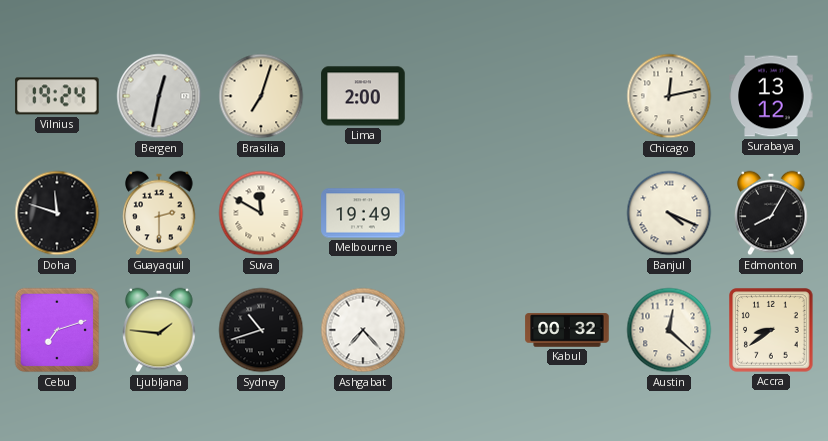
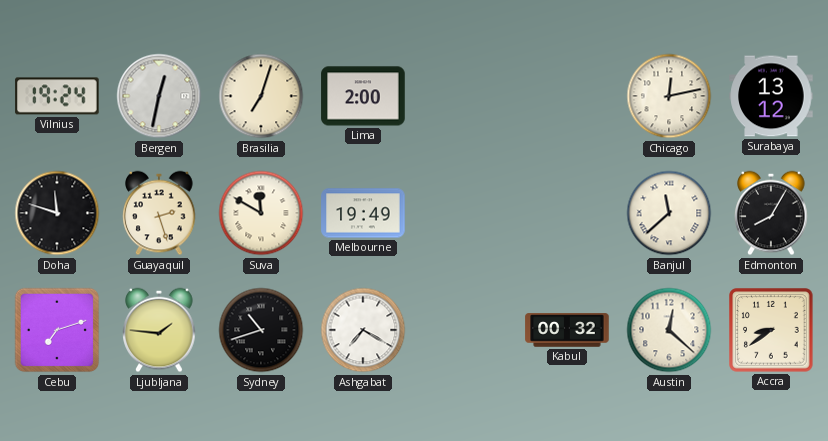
Guayaquil: 2:30 -> 2:27
Banjul: 4:19 -> 11:38
Ashgabat: 7:23 -> 7:20
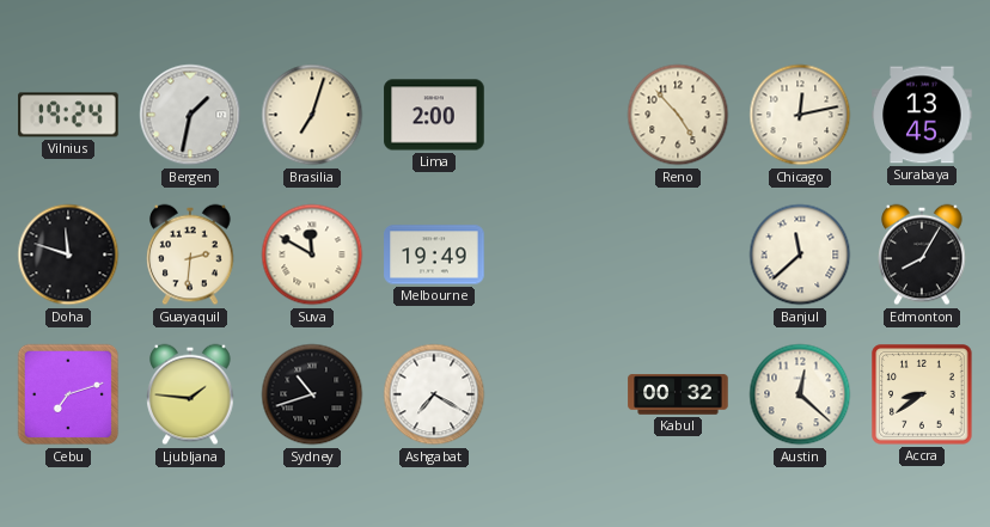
Bergen: 12:32 -> 1:32
Reno: none -> 4:53
Surabaya: 13:12 -> 13:45
Guayaquil: 2:27 -> 2:31
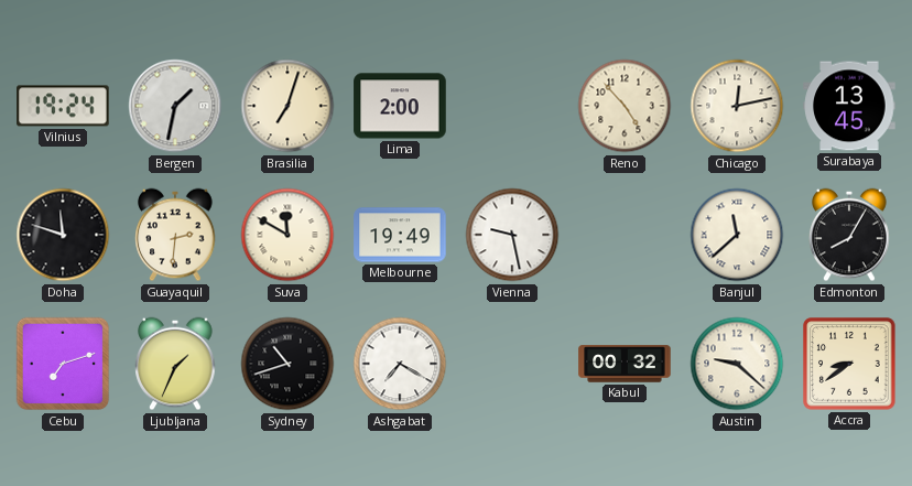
Vienna: none -> 9:28
Ljubljana: 1:46 -> 1:34
Austin: 12:22 -> 9:22
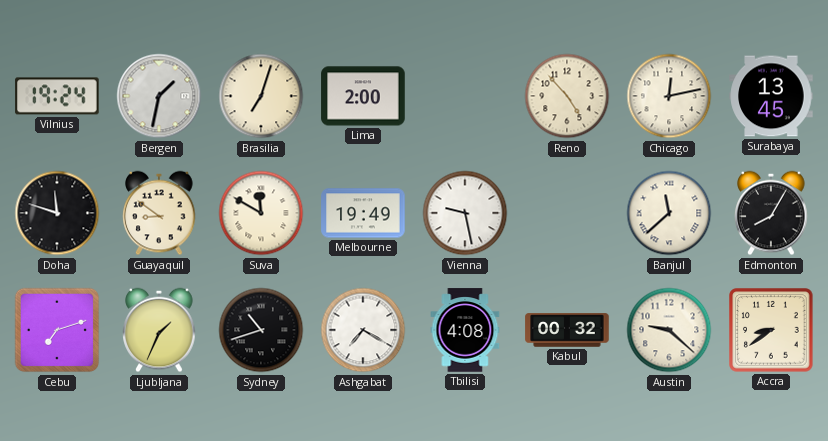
Guayaquil: 2:31 -> 8:51
Tbilisi: none -> 4:08
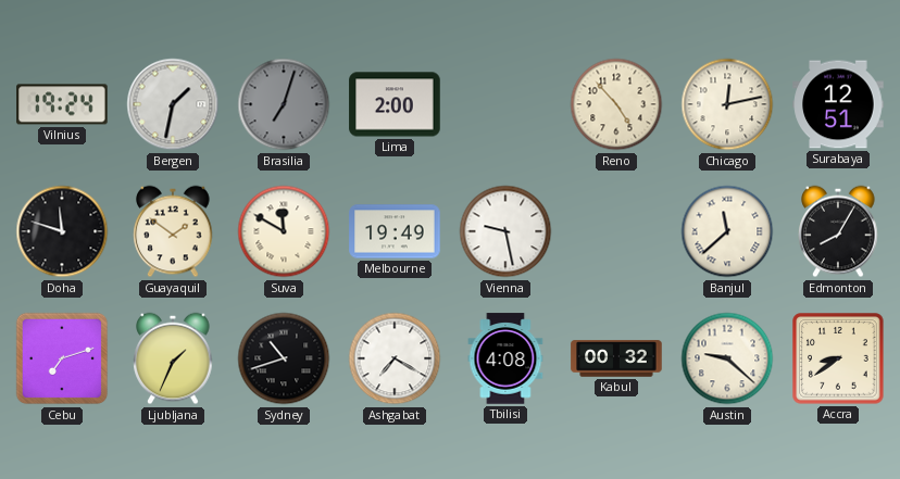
Brasilia dial: cream -> grey
Surabaya: 13:45 -> 12:51
Guayaquil: 8:51 -> 1:51
